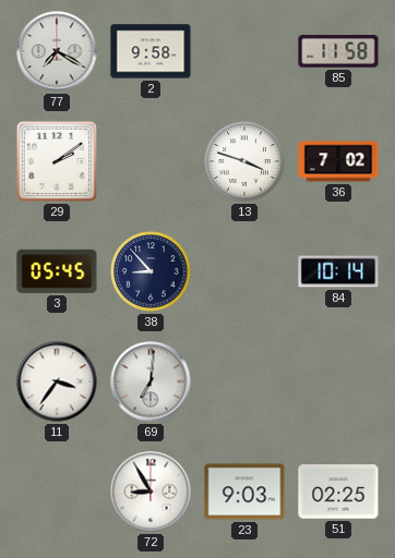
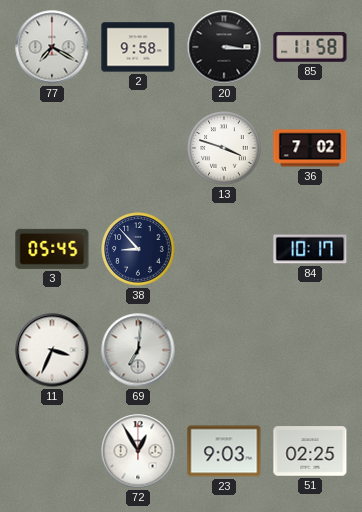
20: none -> 3:16
29: 2:09 -> none
84: 10:14 -> 10:17
11: 3:36 -> 3:34
72: 8:55 -> 12:55
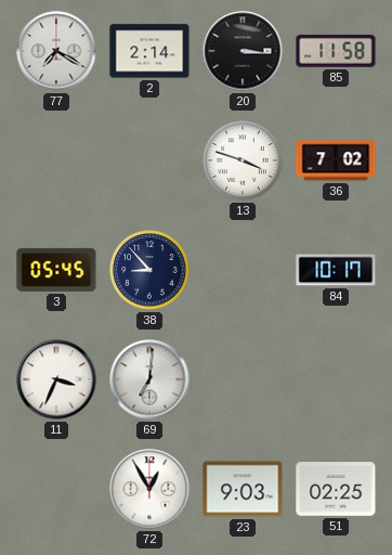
2: 9:58 -> 2:14
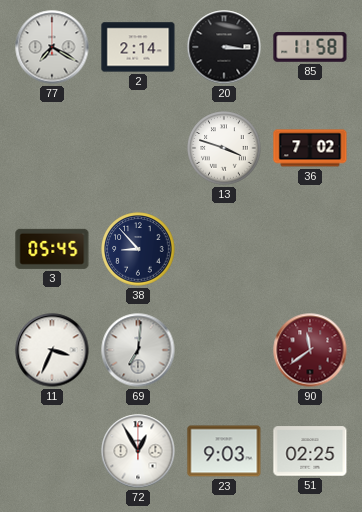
84: 10:17 -> none
90: none -> 11:39
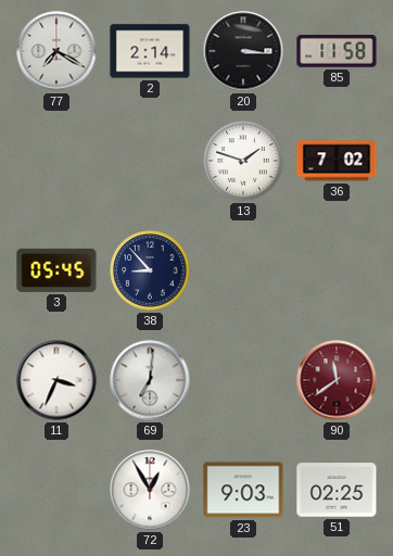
13: 3:48 -> 1:48
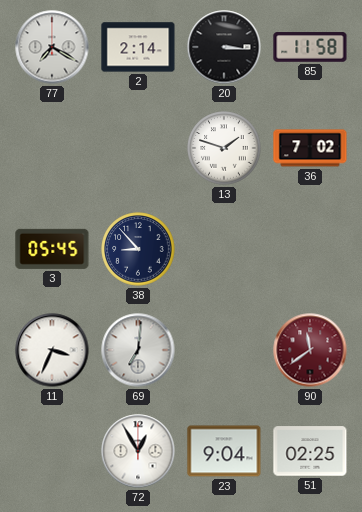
23: 9:03 -> 9:04
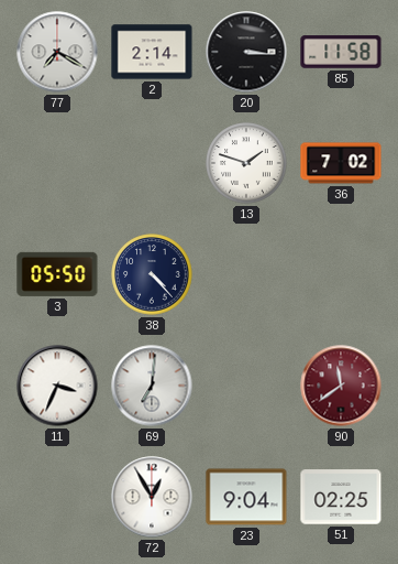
3: 05:45 -> 05:50
38: 8:53 -> 4:23
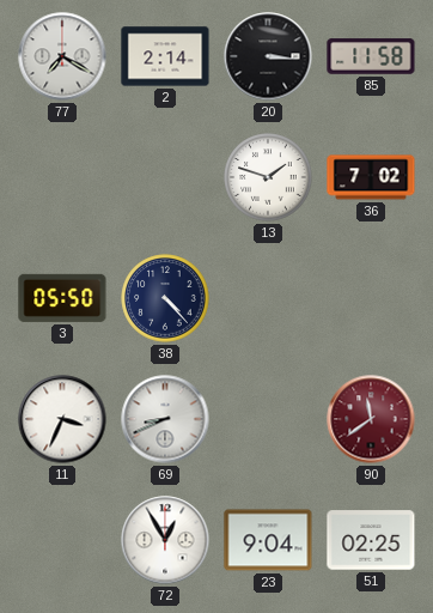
69: 7:01 -> 8:41
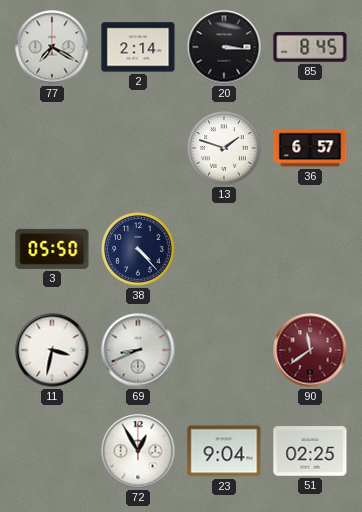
85: 11:58 -> 8:45
36: 7:02 -> 6:57
11: 3:34 -> 3:32
